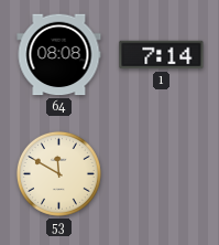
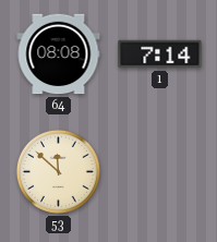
53: 11:50 -> 11:52
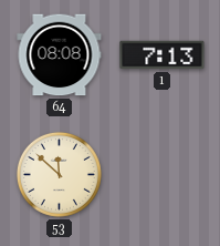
1: 7:14 -> 7:13
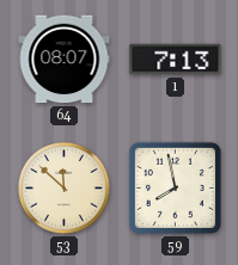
64: 08:08 -> 08:07
59: none -> 7:58
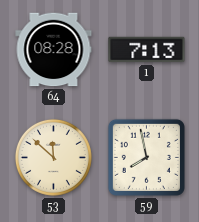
64: 08:07 -> 08:28
